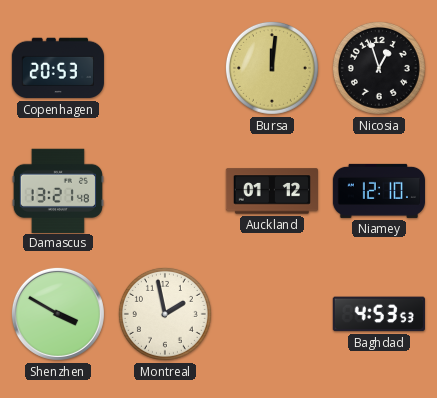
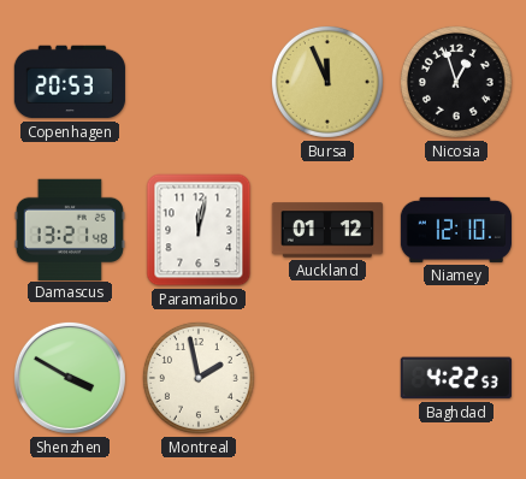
Bursa: 12:01 -> 11:56
Paramaribo: none -> 12:02
Baghdad: 4:53 -> 4:22
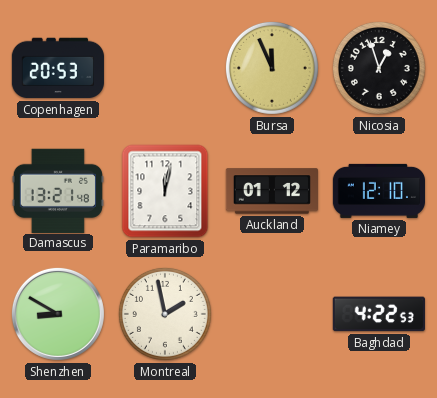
Shenzhen: 3:50 -> 8:50
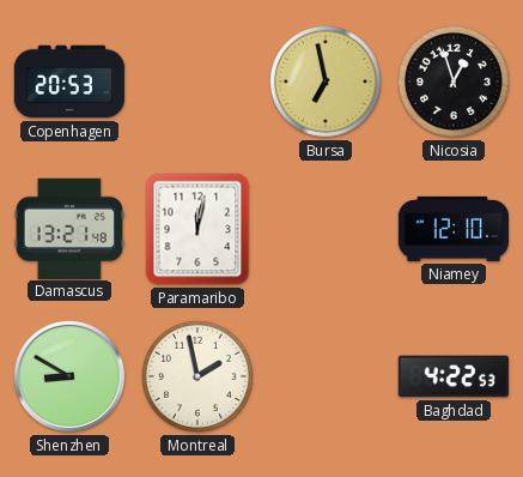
Bursa: 11:56 -> 6:58
Auckland: 01:12 -> none
